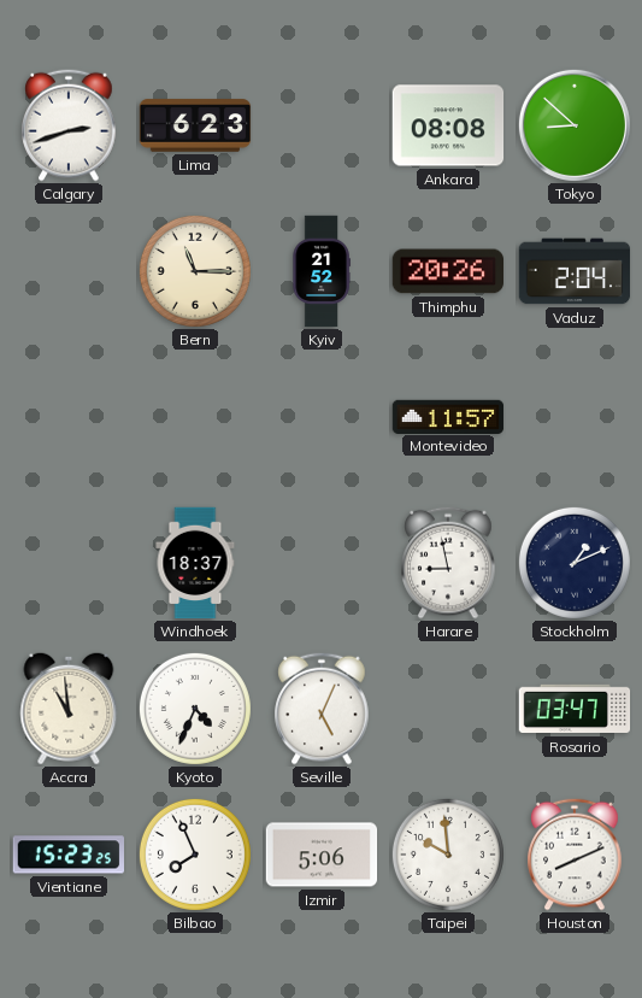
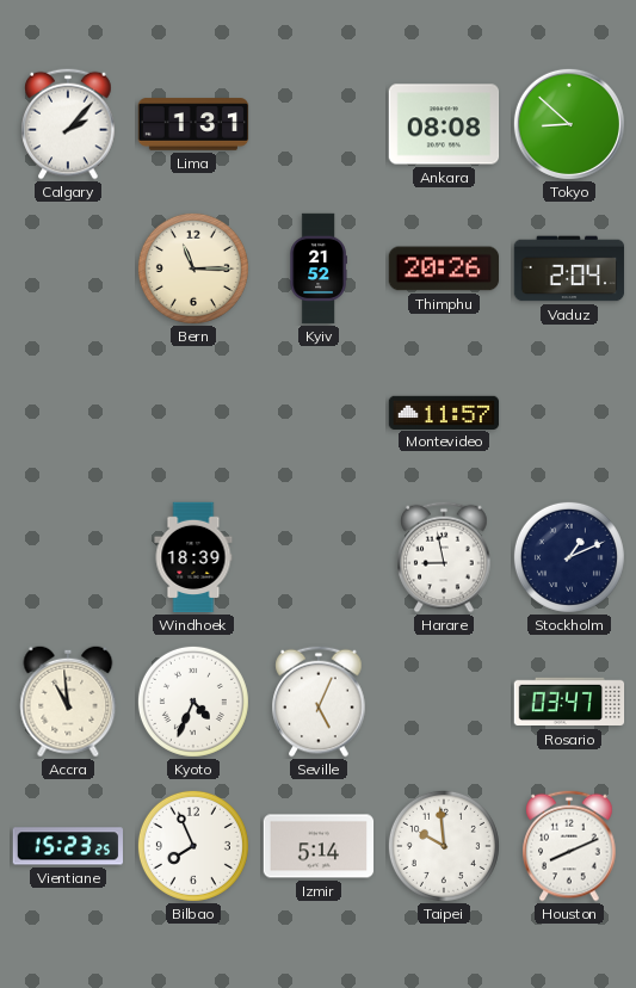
Calgary: 2:42 -> 2:07
Lima: 6:23 -> 1:31
Windhoek: 18:37 -> 18:39
Izmir: 5:06 -> 5:14
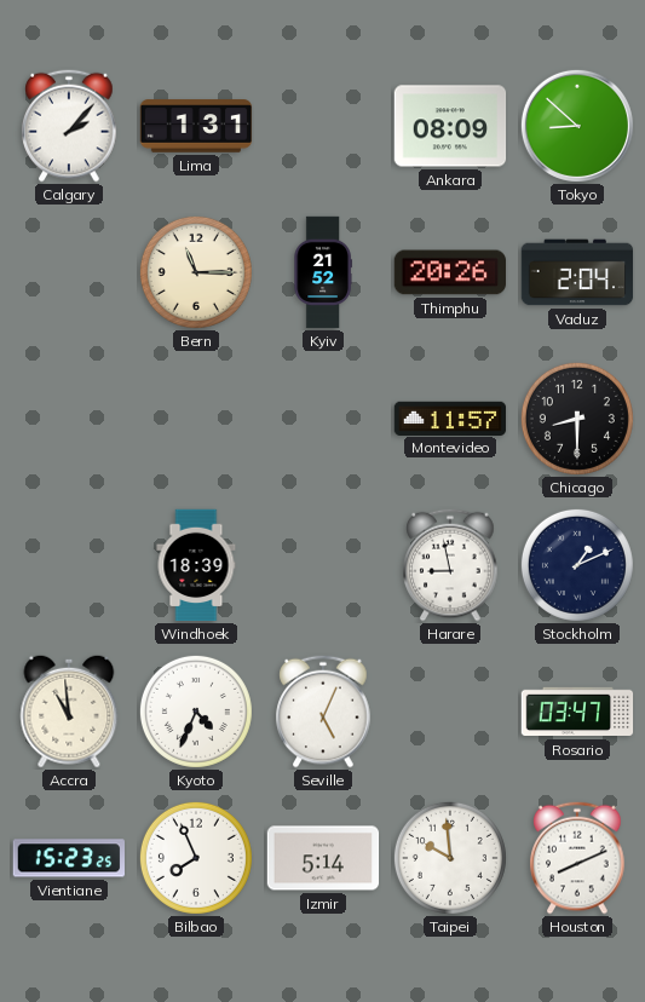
Ankara: 08:08 -> 08:09
Chicago: none -> 8:30
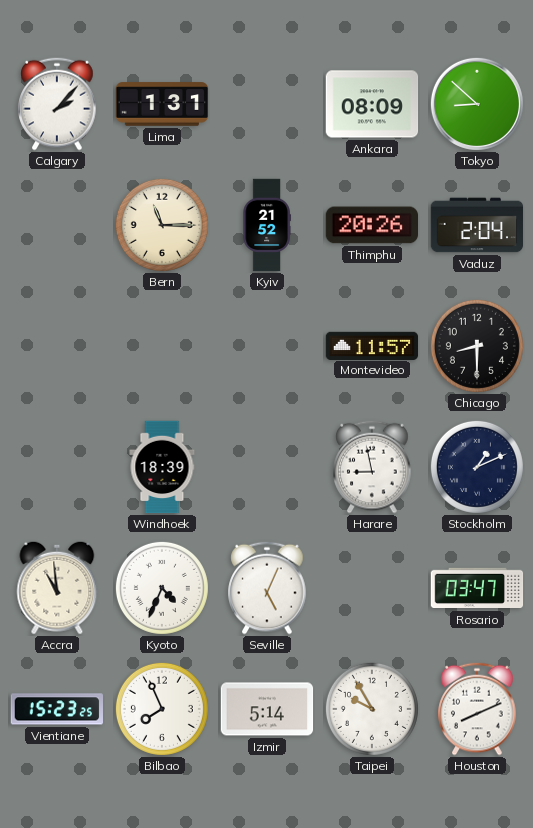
Taipei: 9:59 -> 9:55
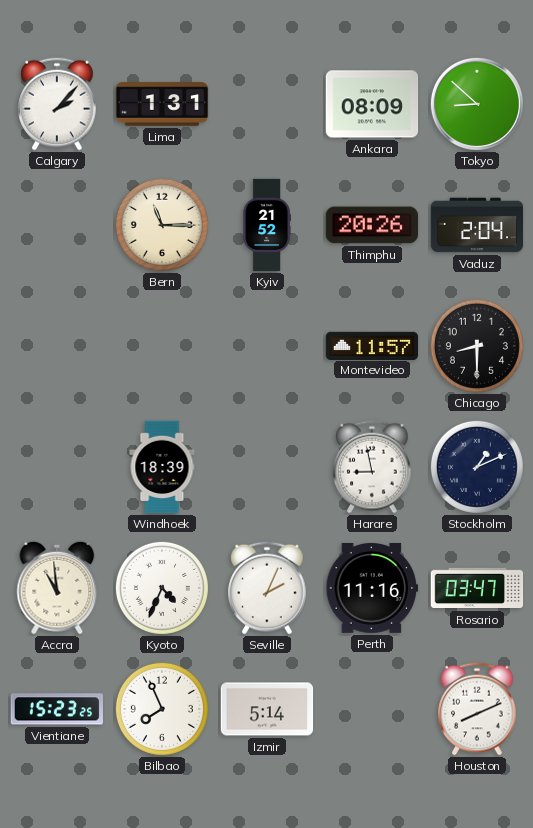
Seville: 5:04 -> 2:04
Perth: none -> 11:16
Taipei: 9:55 -> none
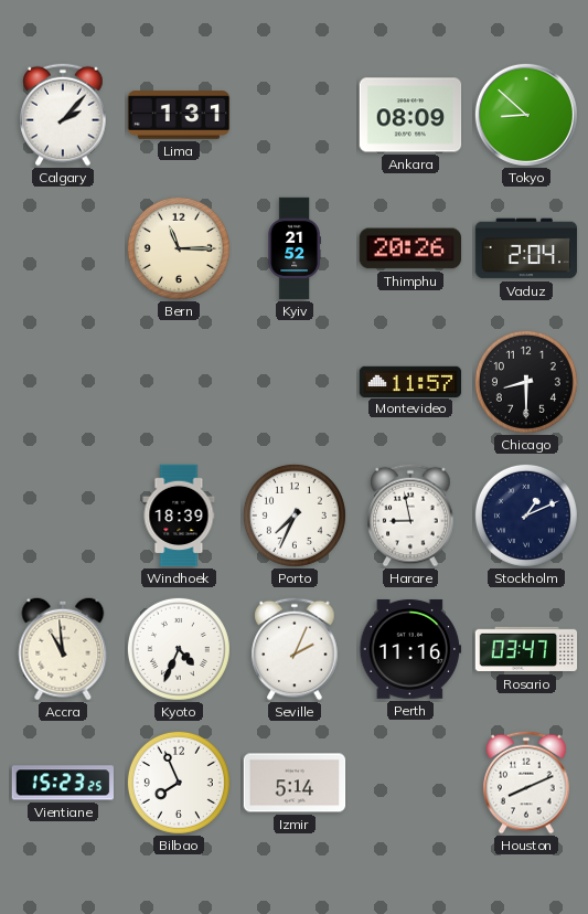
Porto: none -> 7:34
